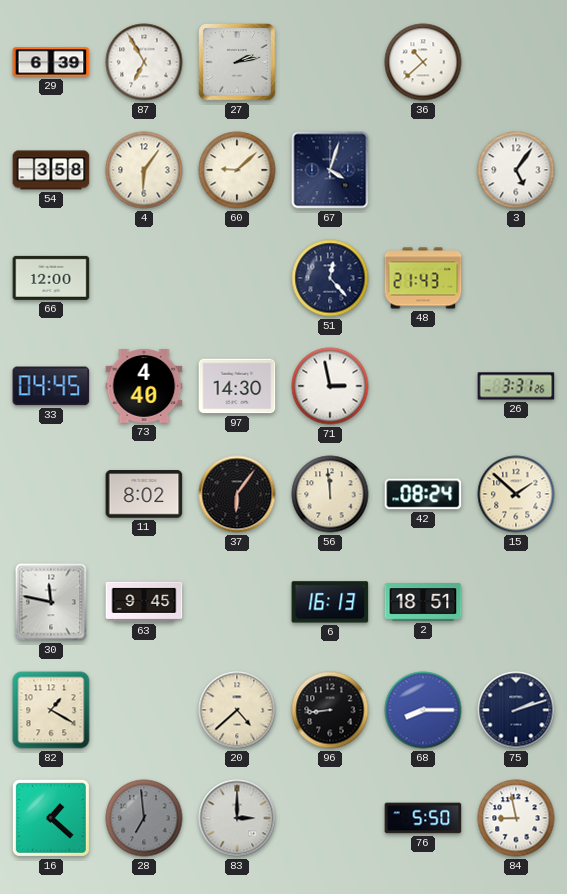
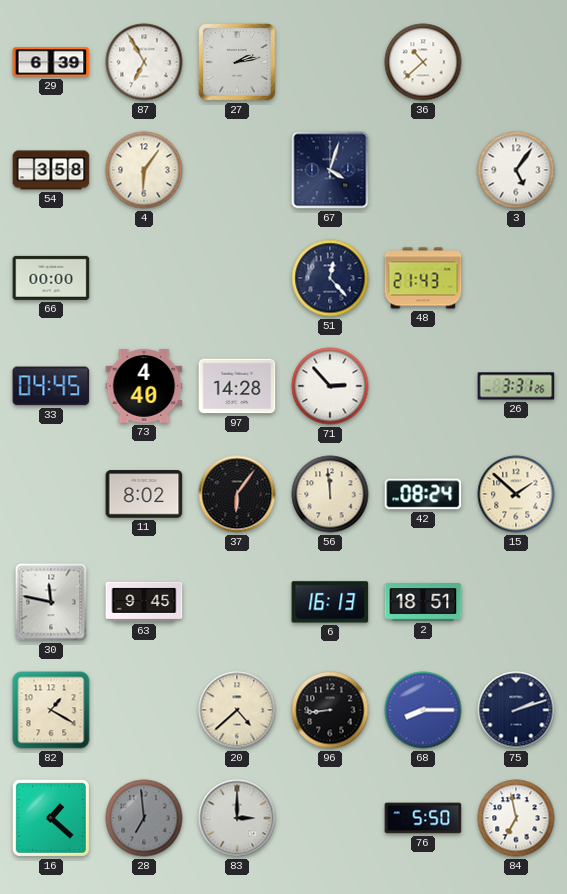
60: 9:08 -> none
66: 12:00 -> 00:00
97: 14:30 -> 14:28
71: 2:58 -> 2:53
84: 8:58 -> 6:58
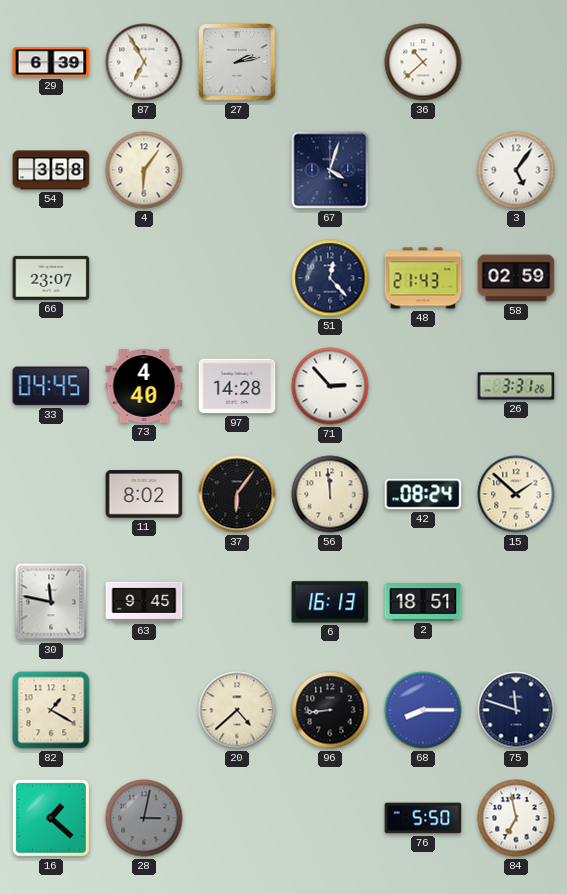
66: 00:00 -> 23:07
58: none -> 02:59
75: 2:12 -> 11:48
28: 6:59 -> 3:02
83: 3:00 -> none
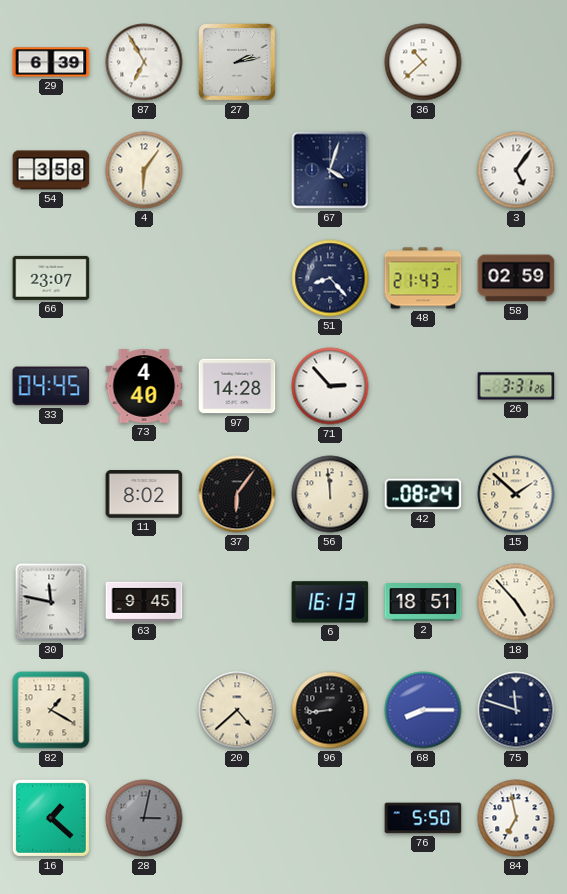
51: 12:23 -> 8:23
18: none -> 4:53
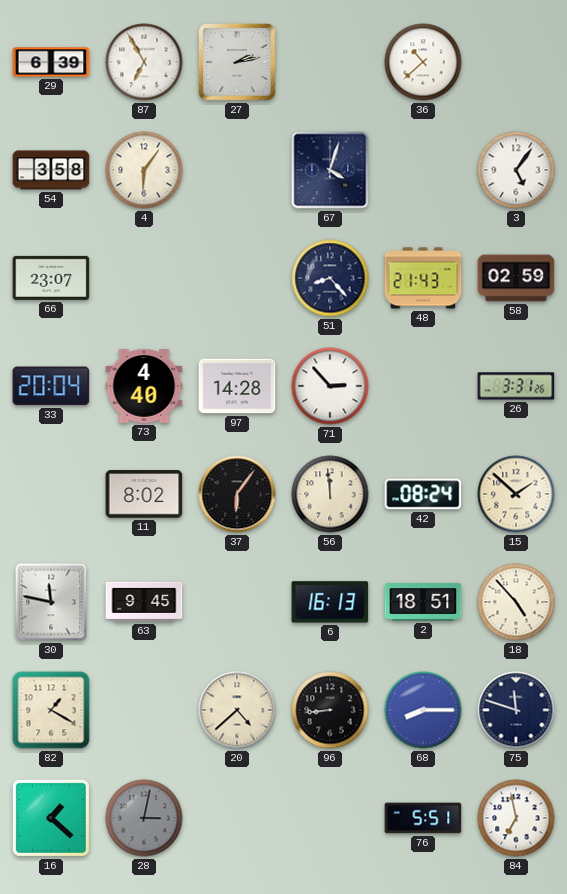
33: 04:45 -> 20:04
76: 5:50 -> 5:51
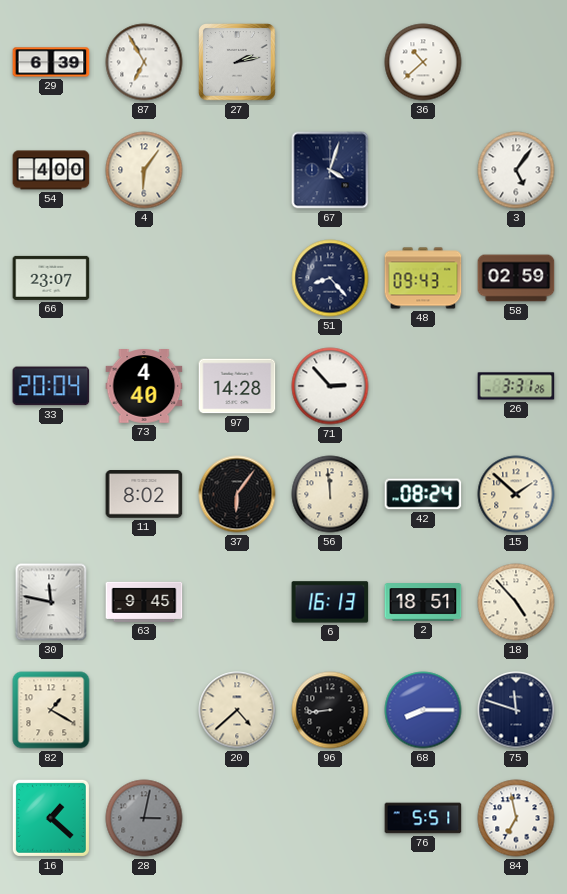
54: 3:58 -> 4:00
48: 21:43 -> 09:43
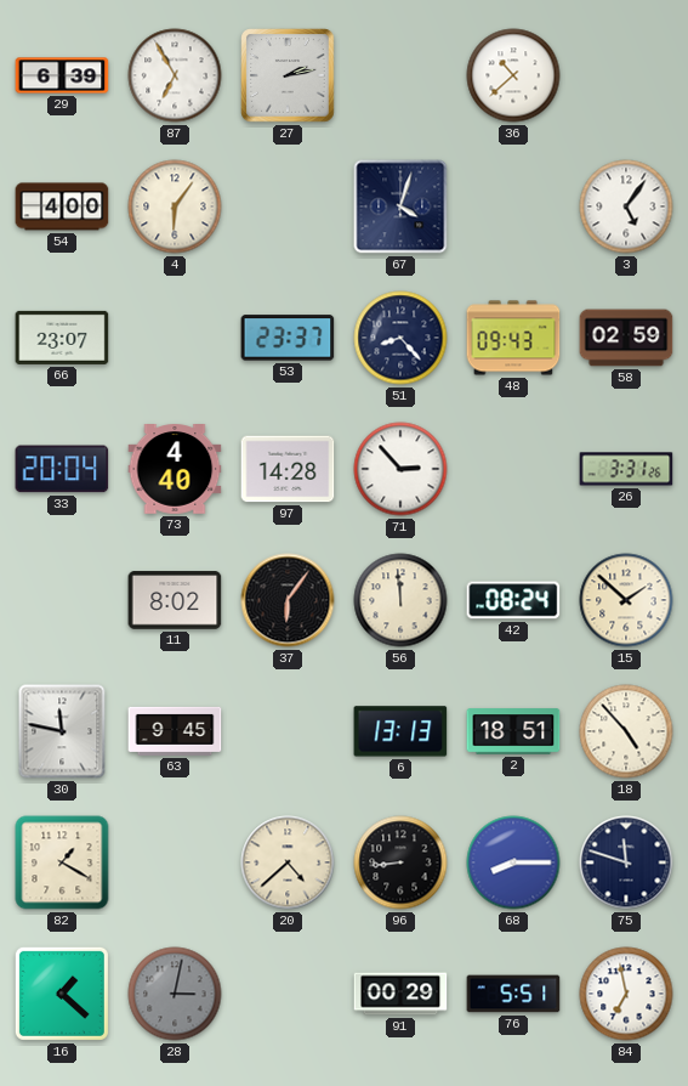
53: none -> 23:37
6: 16:13 -> 13:13
91: none -> 00:29
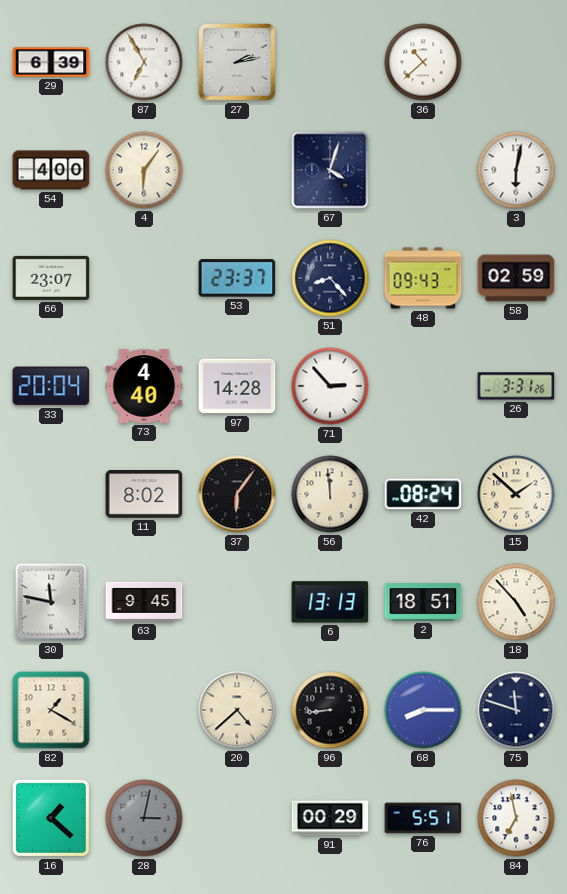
3: 5:06 -> 6:02
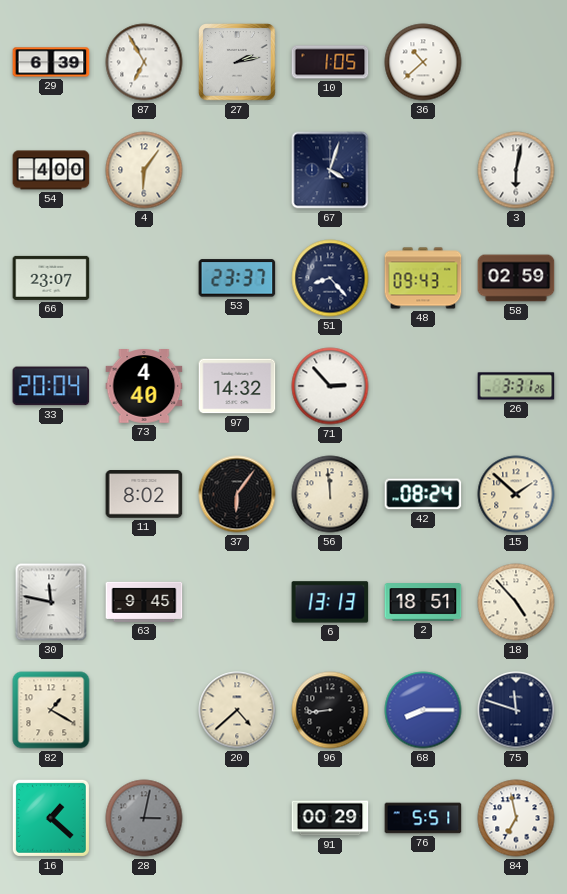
10: none -> 1:05
97: 14:28 -> 14:32
